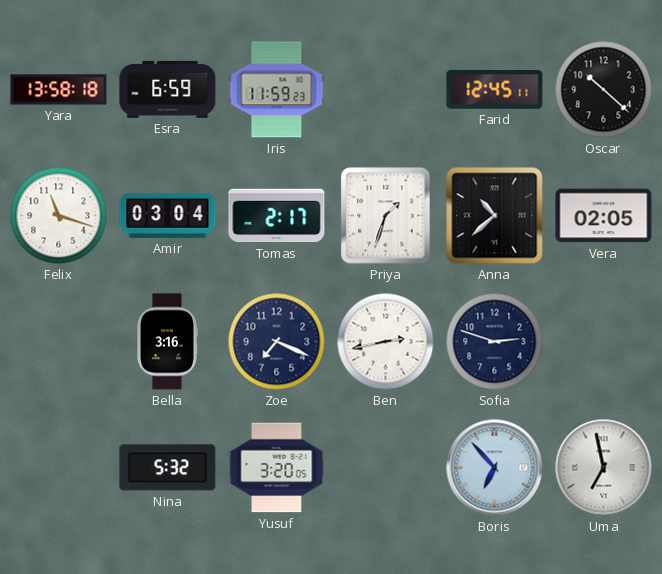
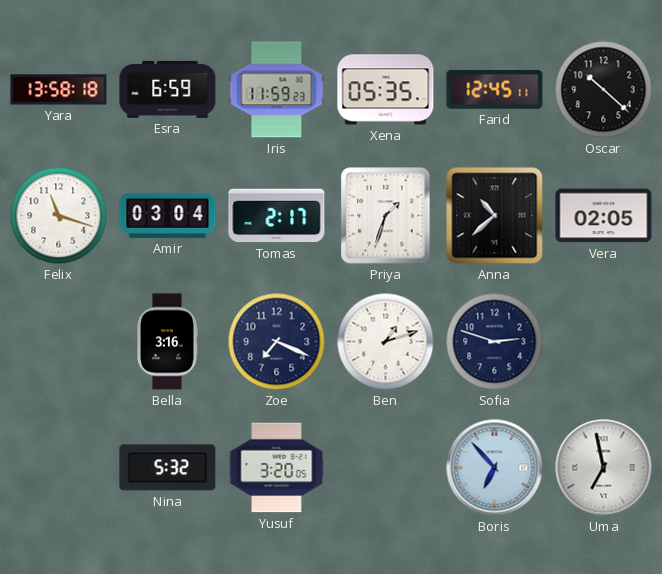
Xena: none -> 05:35
Ben: 2:43 -> 1:12
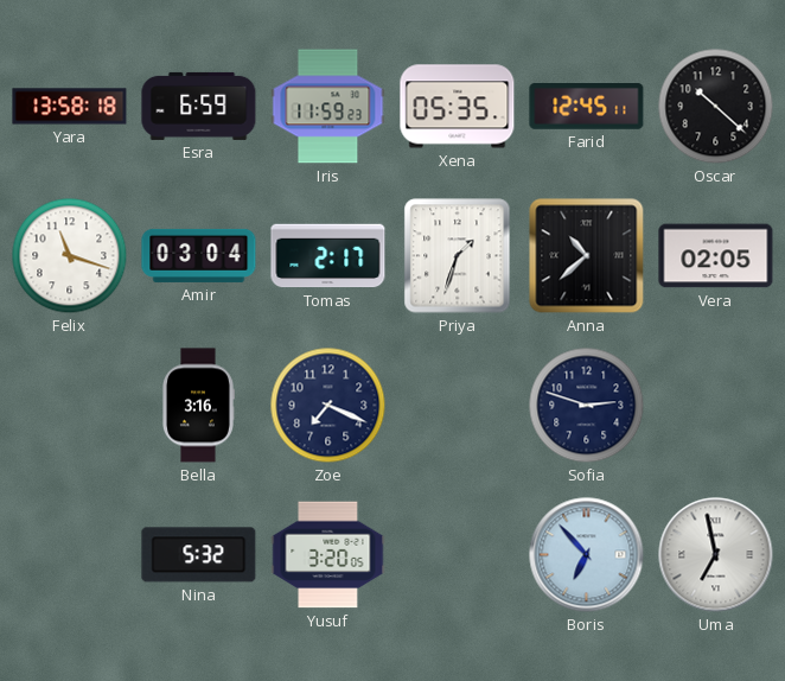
Ben: 1:12 -> none
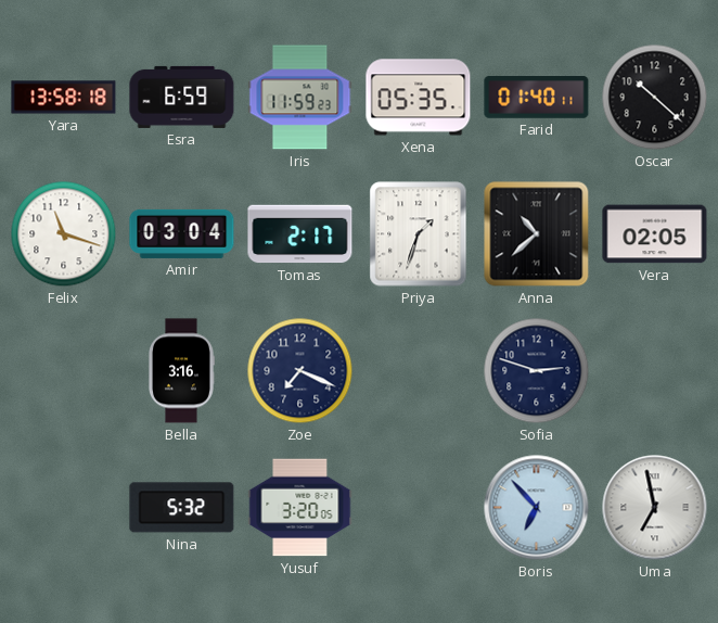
Farid: 12:45 -> 01:40
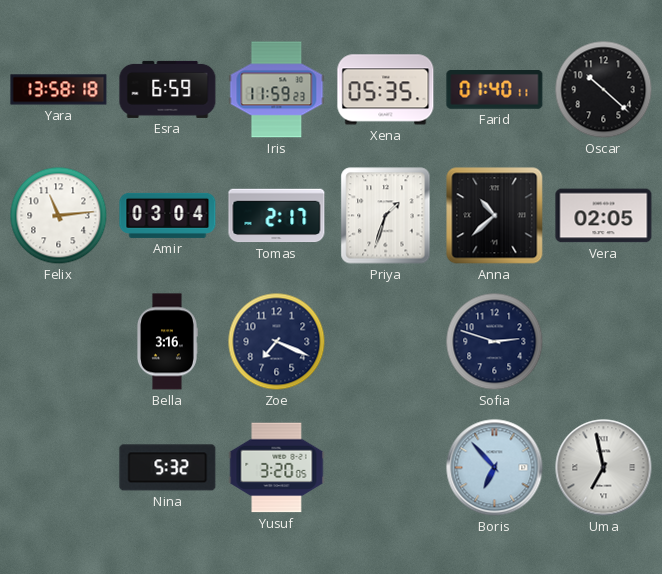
Felix: 11:18 -> 11:14
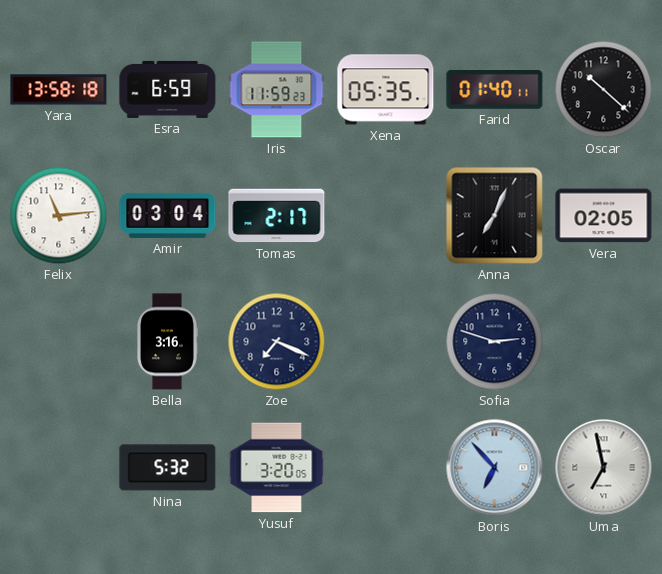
Priya: 1:33 -> none
Anna: 10:38 -> 7:04
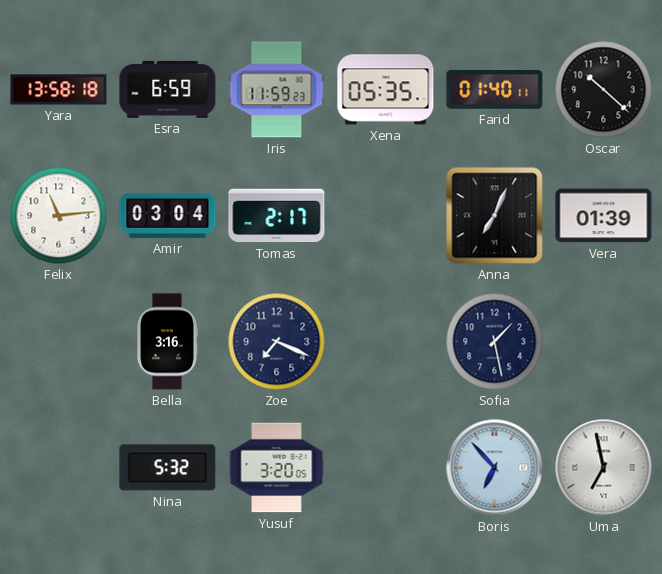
Vera: 02:05 -> 01:39
Sofia: 2:48 -> 1:28
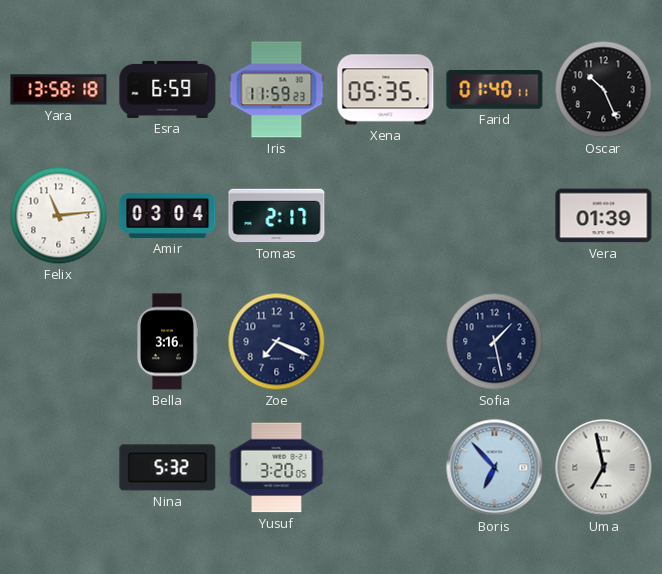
Oscar: 10:22 -> 10:26
Anna: 7:04 -> none
